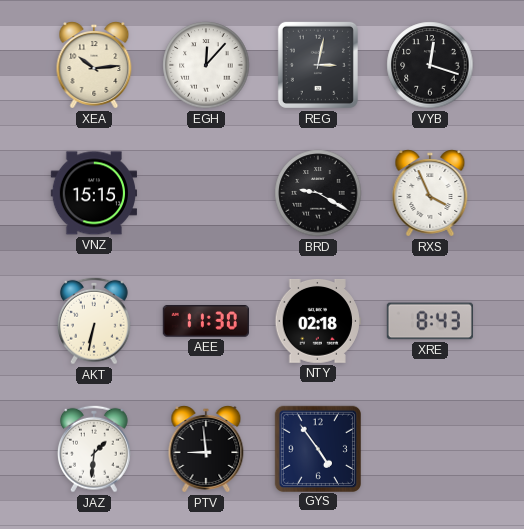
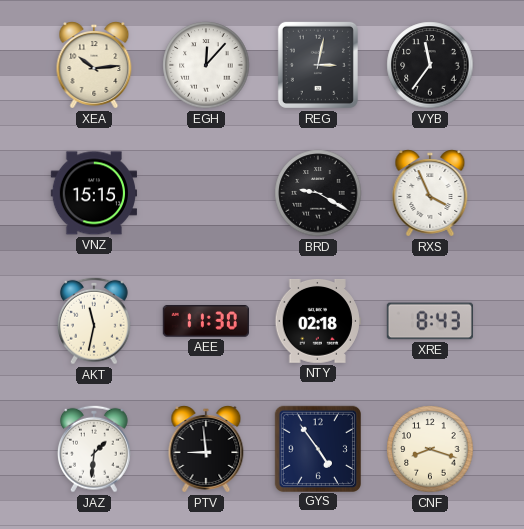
VYB: 12:18 -> 11:36
AKT: 6:32 -> 11:32
CNF: none -> 8:18
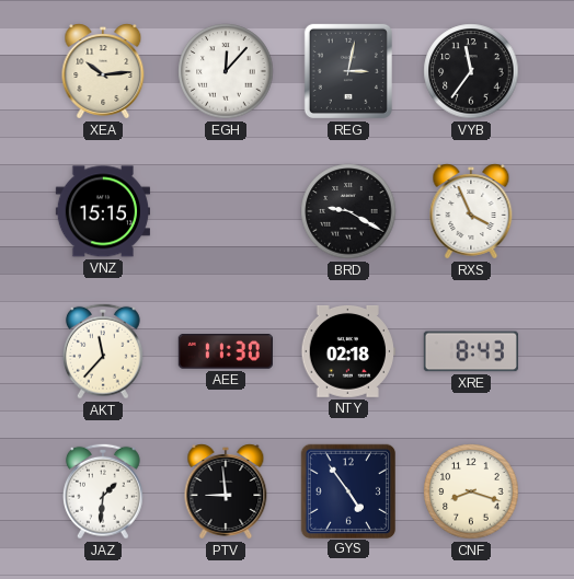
AKT: 11:32 -> 11:37
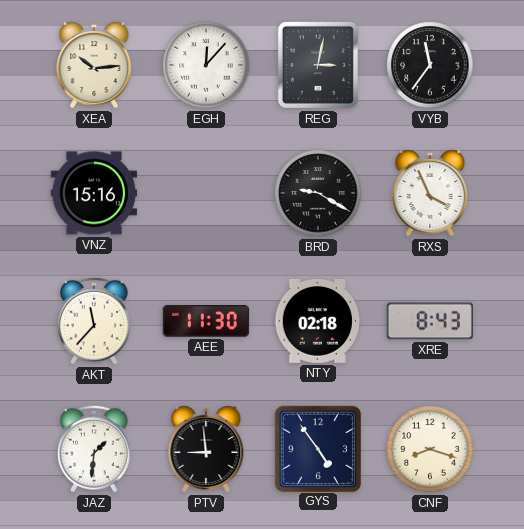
VNZ: 15:15 -> 15:16
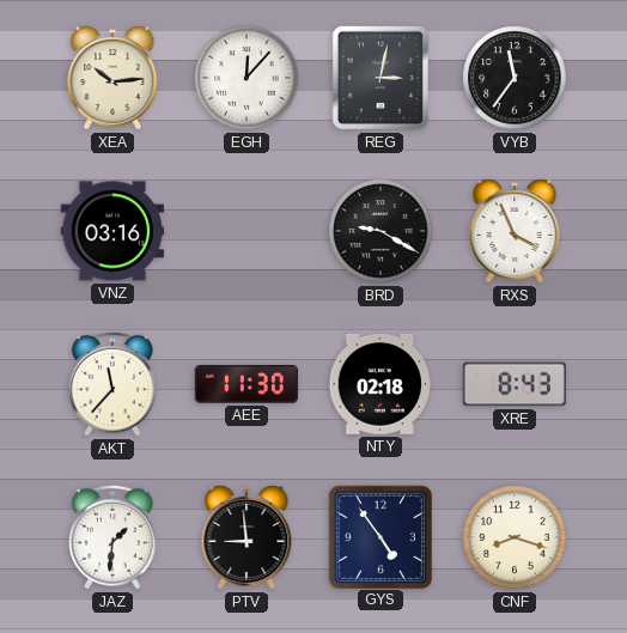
VNZ: 15:16 -> 03:16
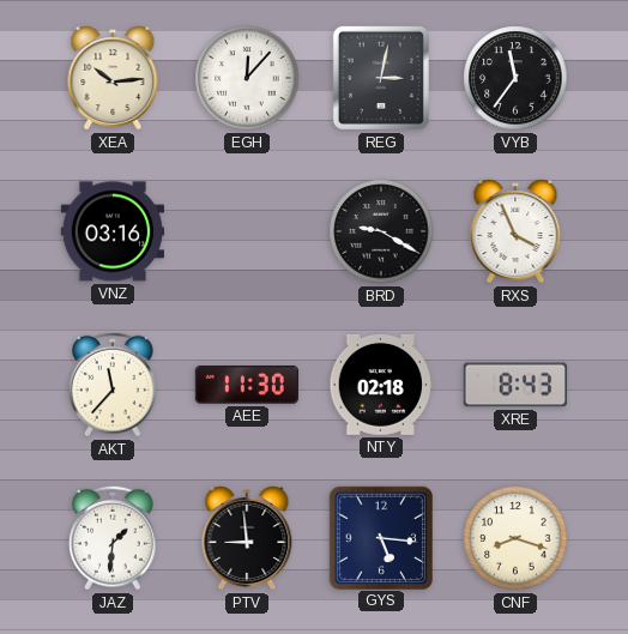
GYS: 4:54 -> 5:16
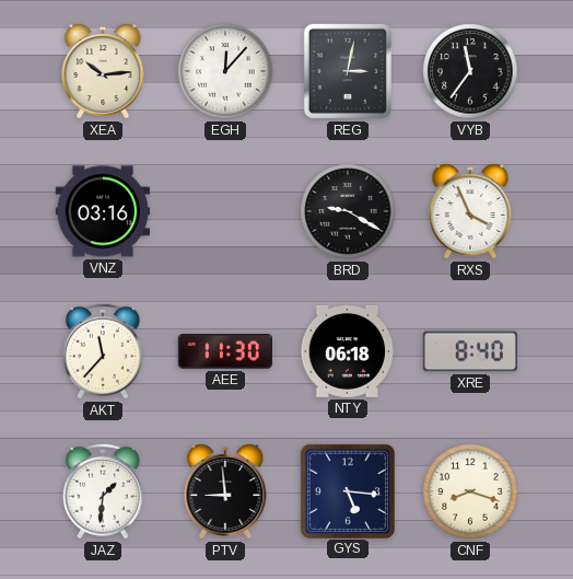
NTY: 02:18 -> 06:18
XRE: 8:43 -> 8:40
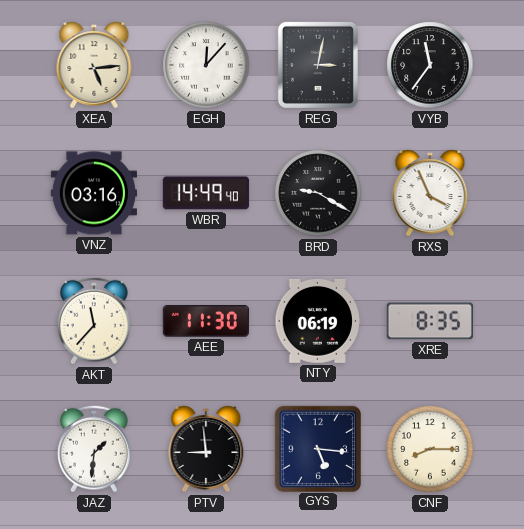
XEA: 10:14 -> 5:14
WBR: none -> 14:49
NTY: 06:18 -> 06:19
XRE: 8:40 -> 8:35
CNF: 8:18 -> 8:15
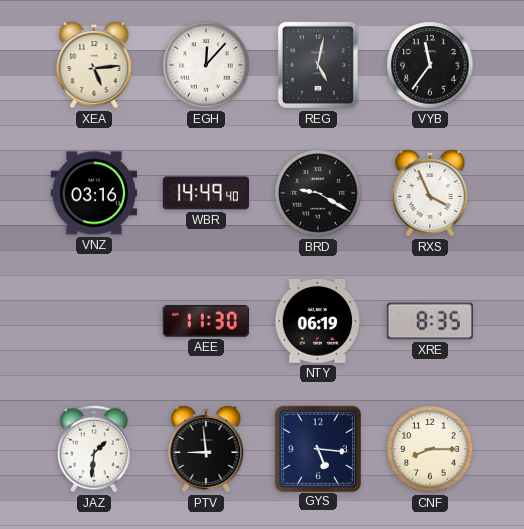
REG: 3:02 -> 5:02
AKT: 11:37 -> none
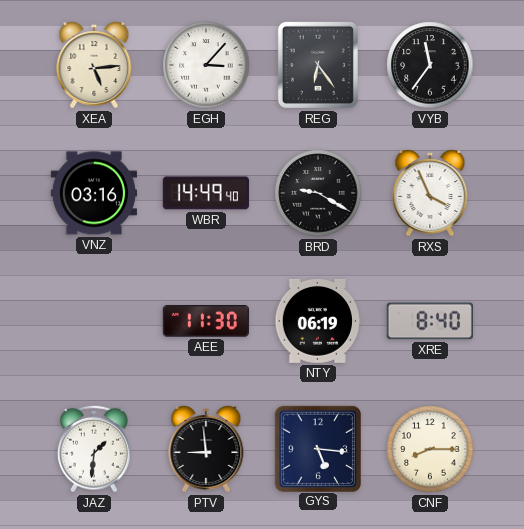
EGH: 12:07 -> 3:07
REG: 5:02 -> 6:24
XRE: 8:35 -> 8:40
